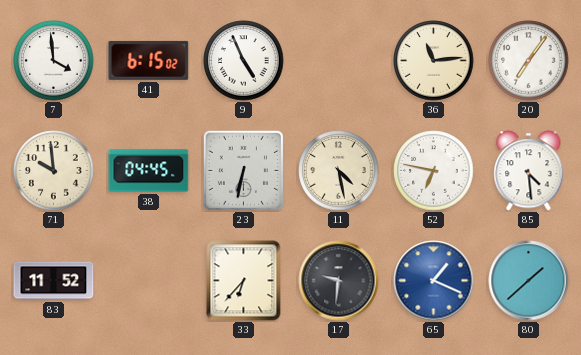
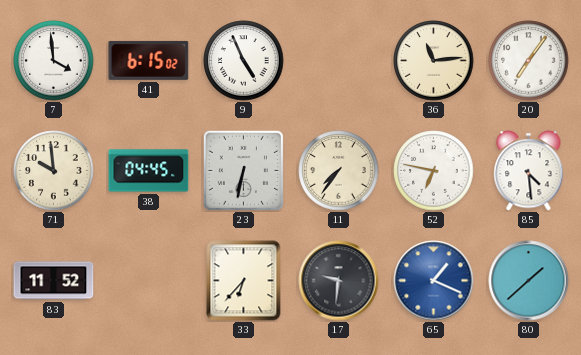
11: 4:28 -> 7:36
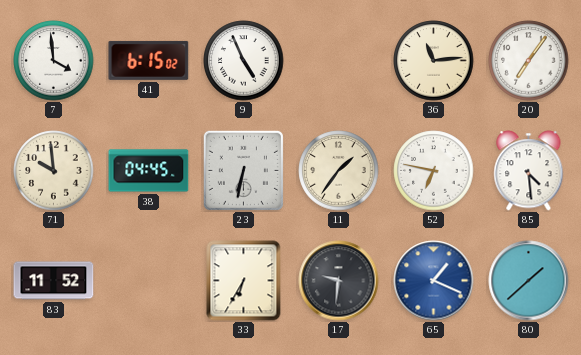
11: 7:36 -> 1:36
33: 6:37 -> 6:35
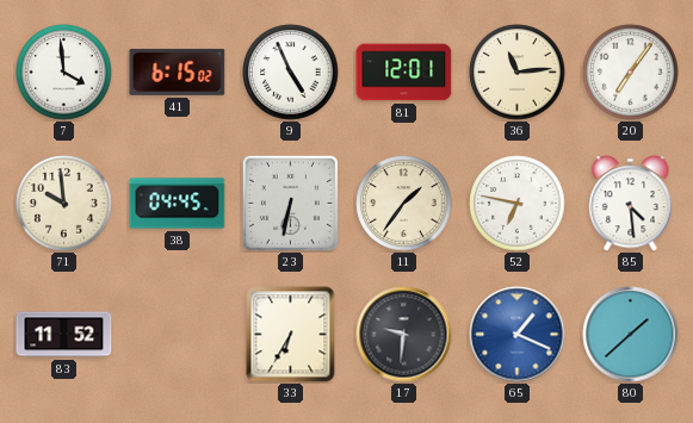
81: none -> 12:01
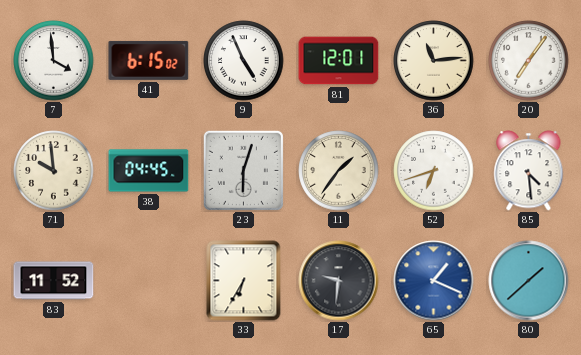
23: 6:32 -> 6:03
52: 6:47 -> 6:42
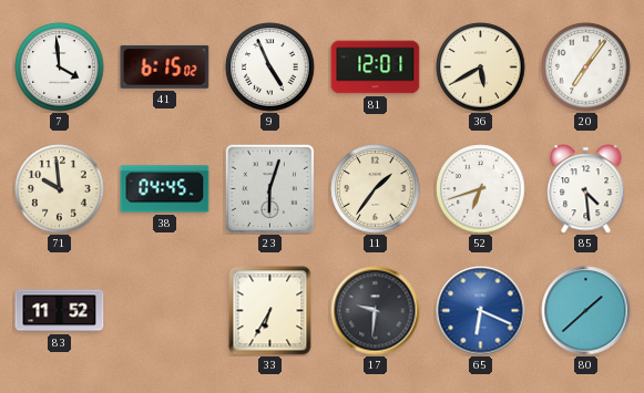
36: 11:14 -> 5:40
65: 1:19 -> 6:19
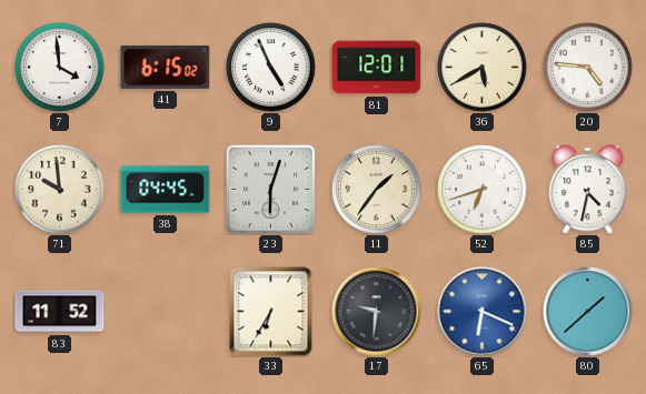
20: 7:06 -> 4:46
85: 4:29 -> 4:32
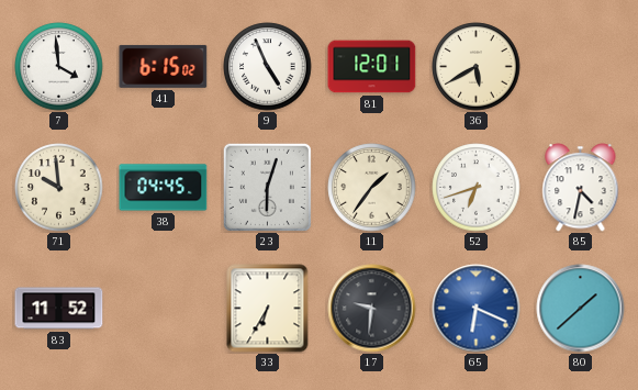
20: 4:46 -> none
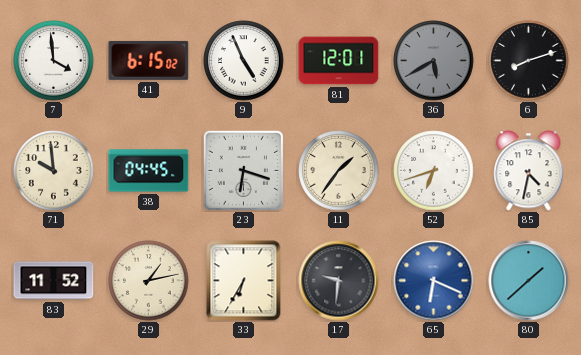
36 dial: cream -> grey
6: none -> 8:12
23: 6:03 -> 6:18
29: none -> 1:13
